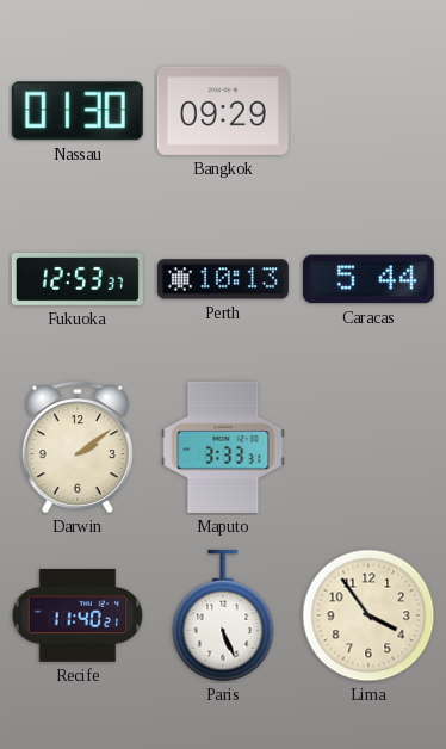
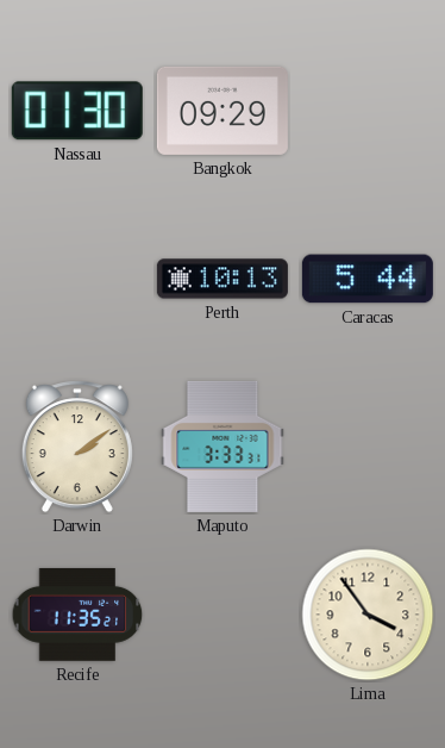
Fukuoka: 12:53 -> none
Recife: 11:40 -> 11:35
Paris: 5:26 -> none
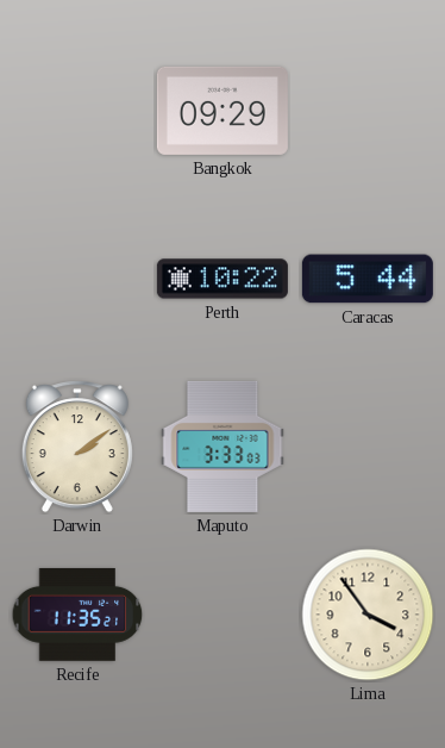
Nassau: 01:30 -> none
Perth: 10:13 -> 10:22
Maputo: 3:33:31 -> 3:33:03
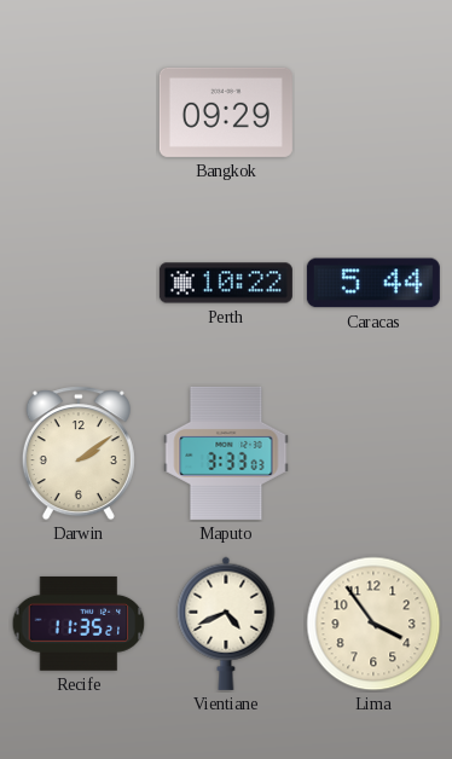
Vientiane: none -> 4:41
